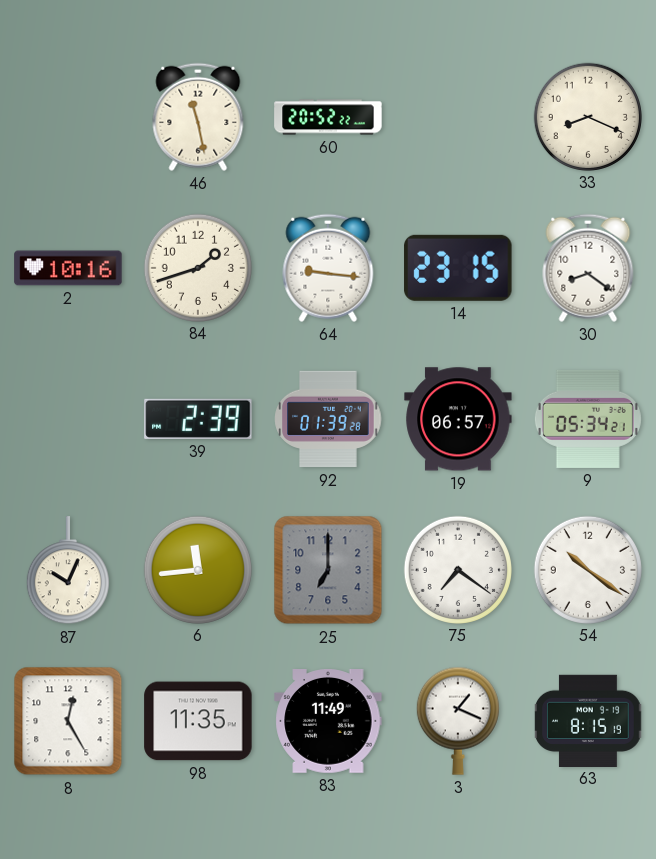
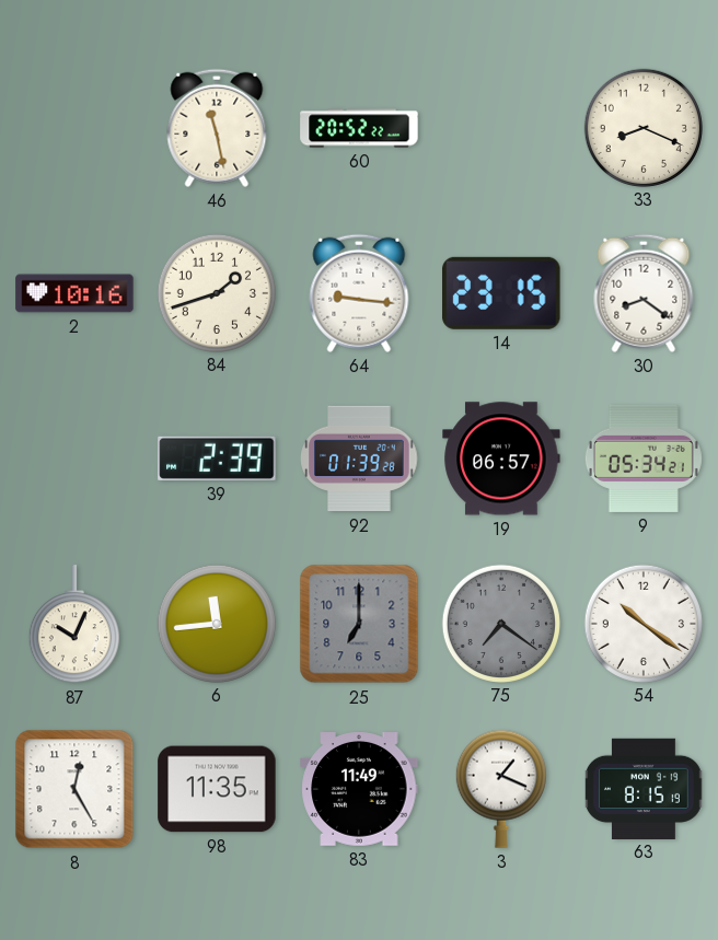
75 dial: white -> grey
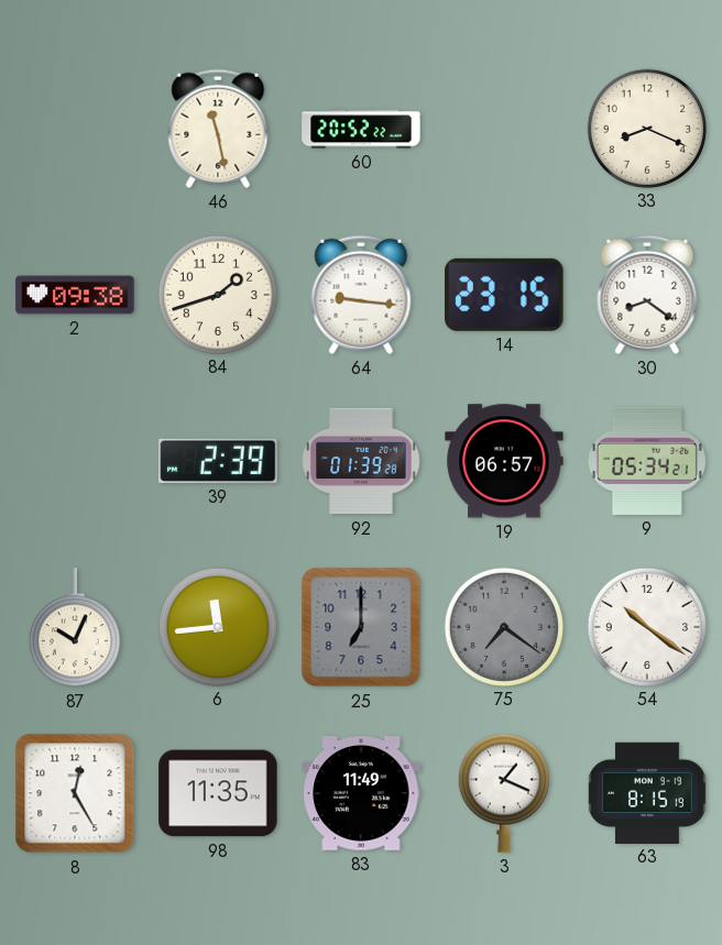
2: 10:16 -> 09:38
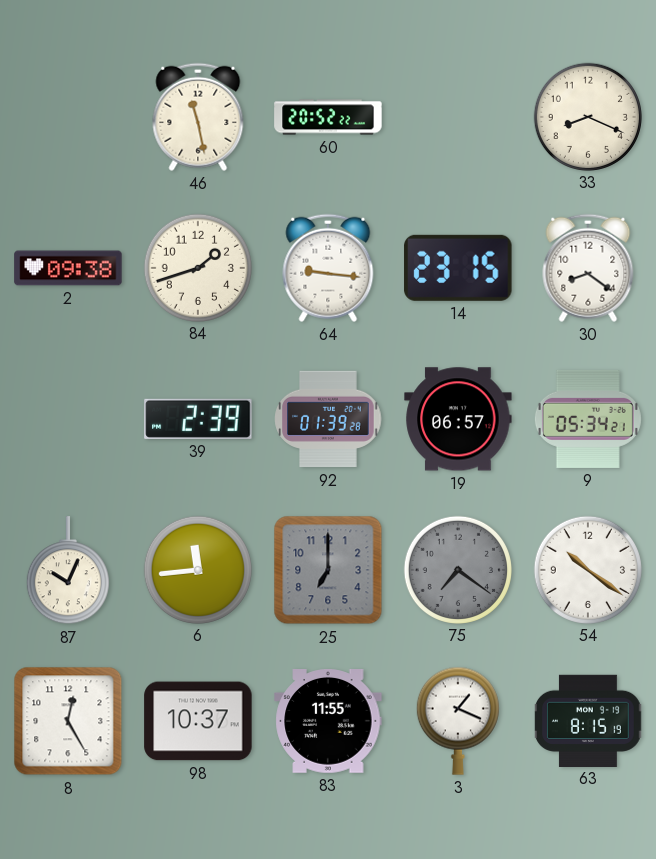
98: 11:35 -> 10:37
83: 11:49 -> 11:55
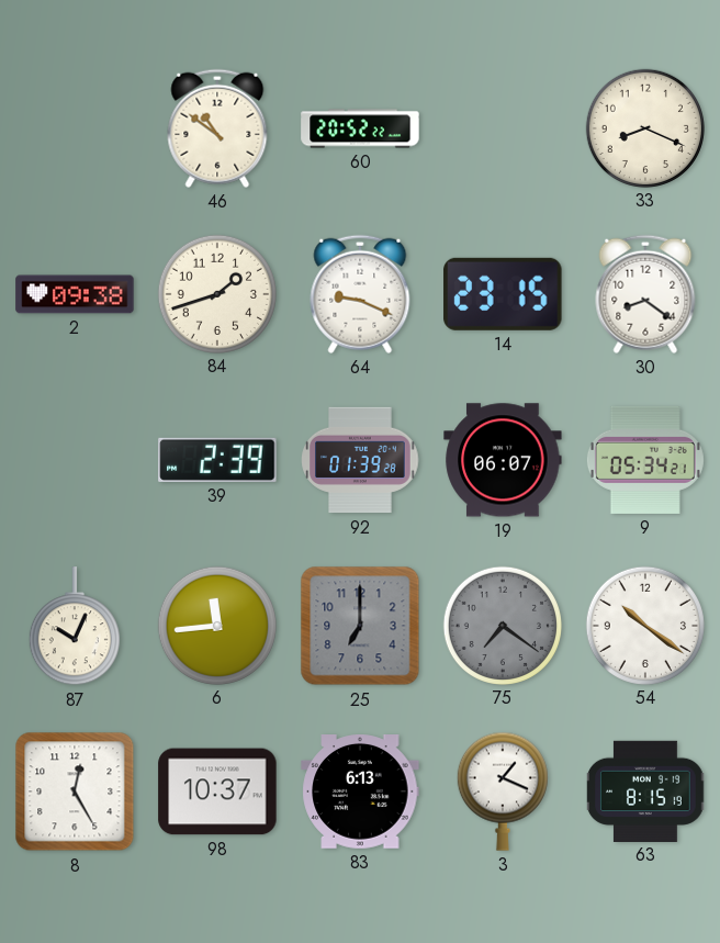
46: 11:28 -> 10:51
64: 9:16 -> 9:19
19: 06:57 -> 06:07
83: 11:55 -> 6:13
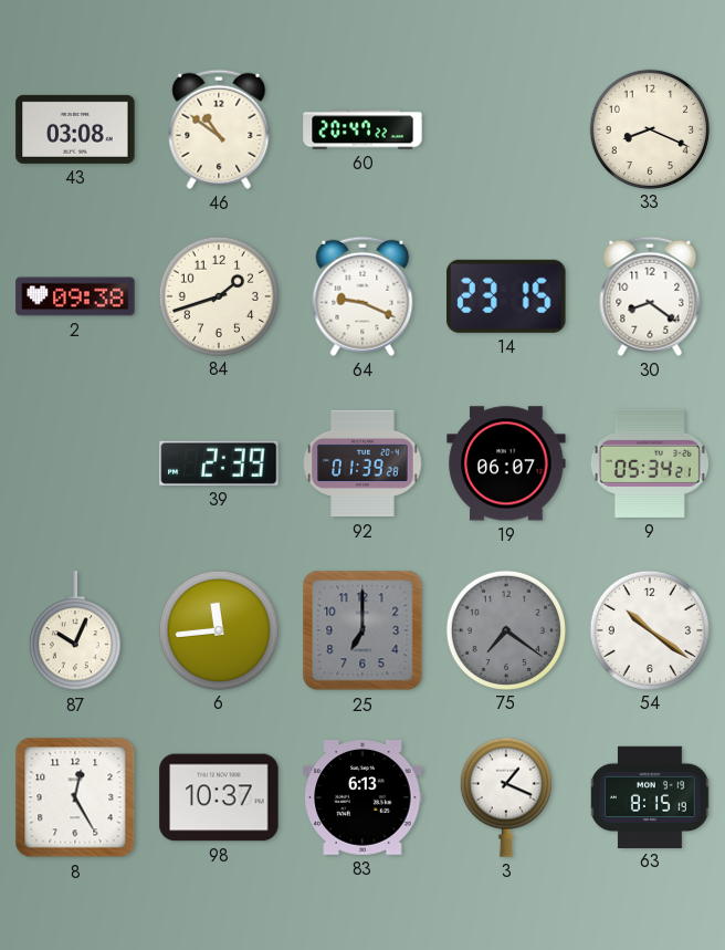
43: none -> 03:08
60: 20:52 -> 20:47
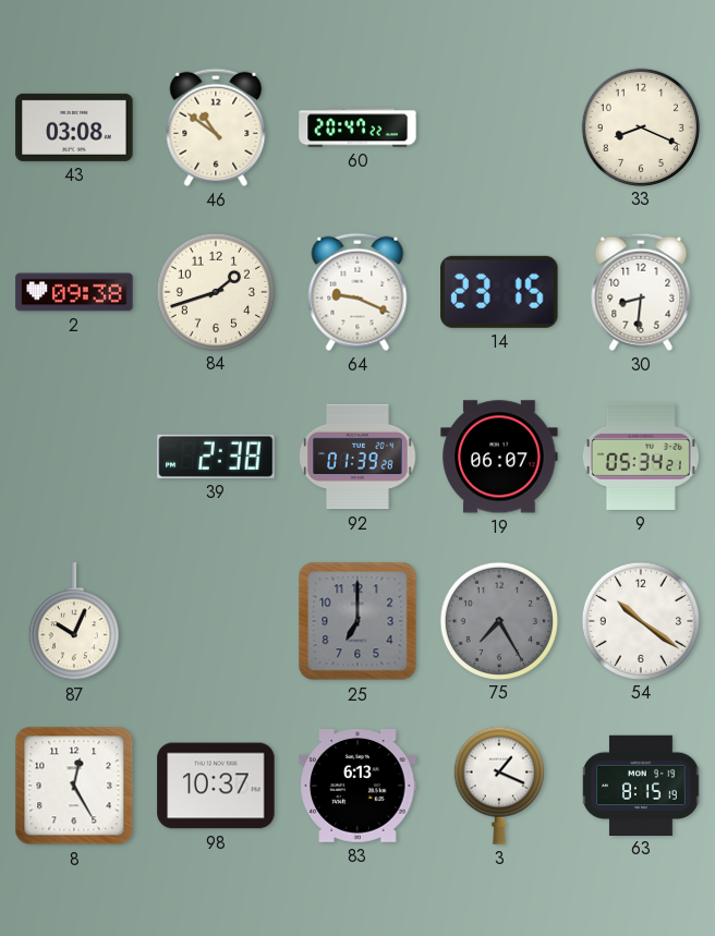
30: 8:21 -> 8:31
39: 2:39 -> 2:38
6: 11:44 -> none
75: 7:21 -> 7:25
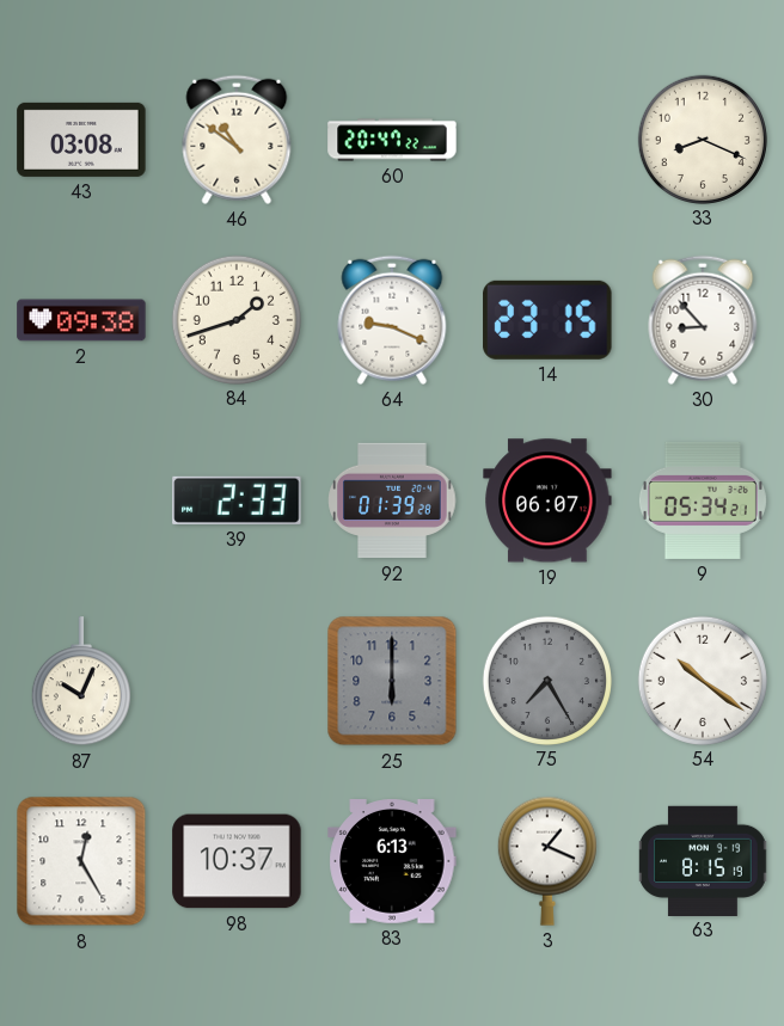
30: 8:31 -> 8:53
39: 2:38 -> 2:33
25: 7:00 -> 6:00
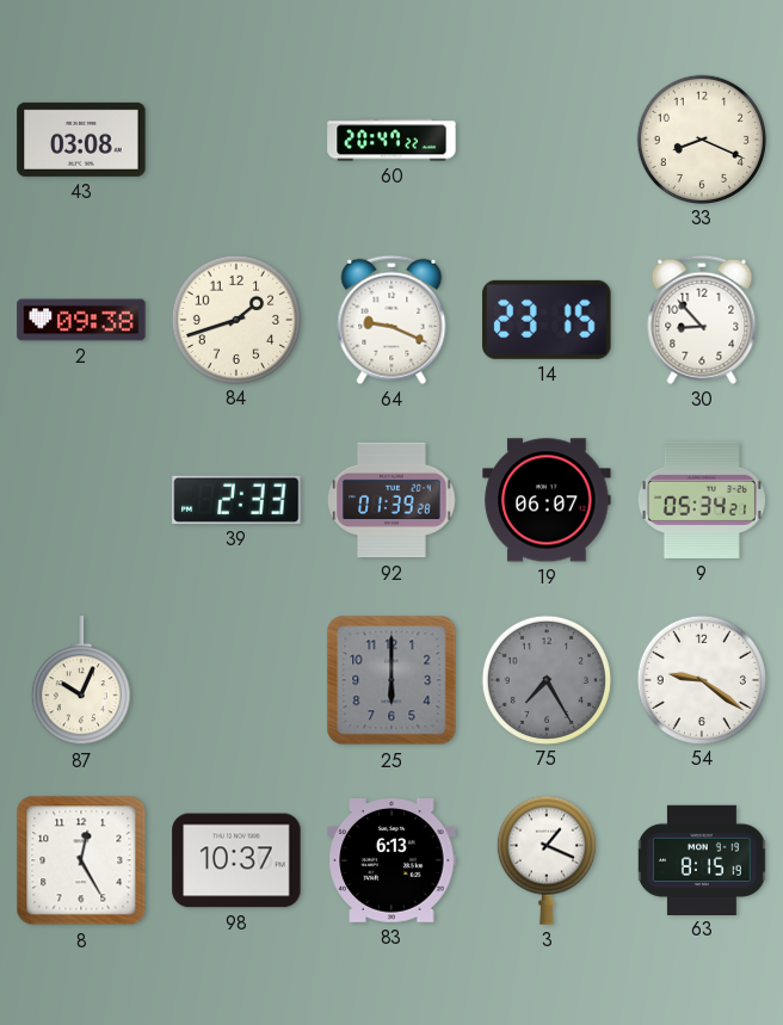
46: 10:51 -> none
54: 10:21 -> 9:21
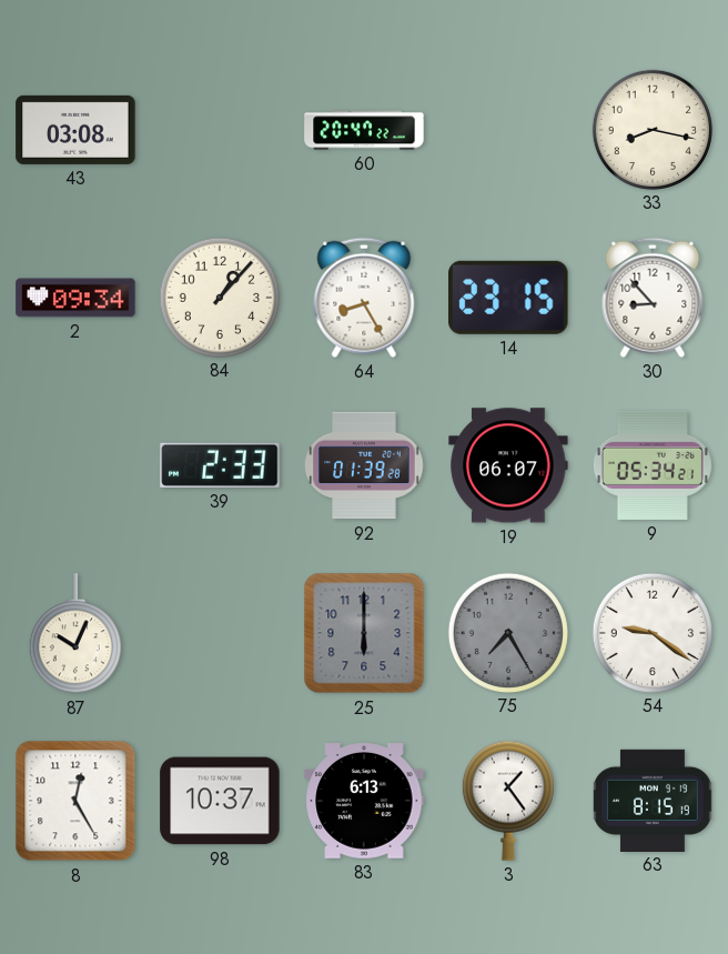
33: 8:19 -> 8:17
2: 09:38 -> 09:34
84: 1:42 -> 1:07
64: 9:19 -> 8:25
3: 1:19 -> 1:24
